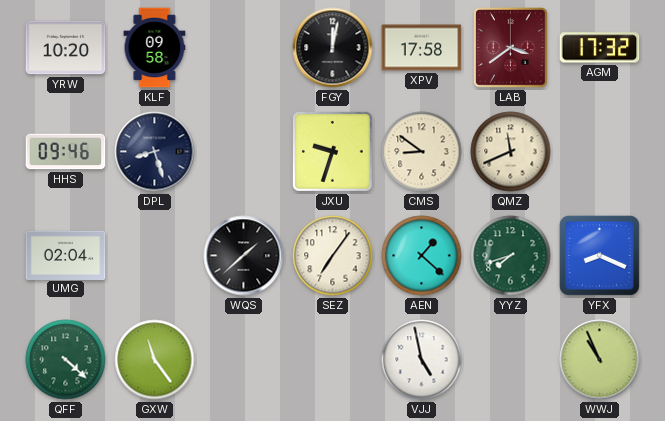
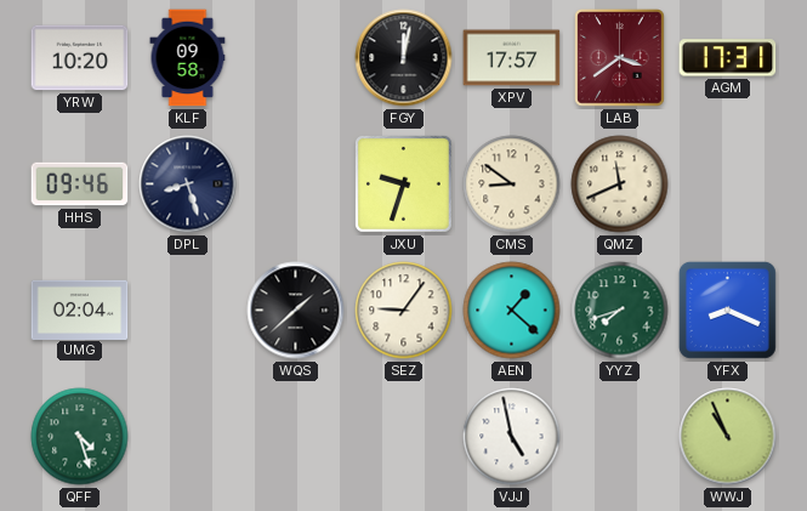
XPV: 17:58 -> 17:57
AGM: 17:32 -> 17:31
SEZ: 7:06 -> 9:06
QFF: 4:22 -> 4:27
GXW: 11:24 -> none
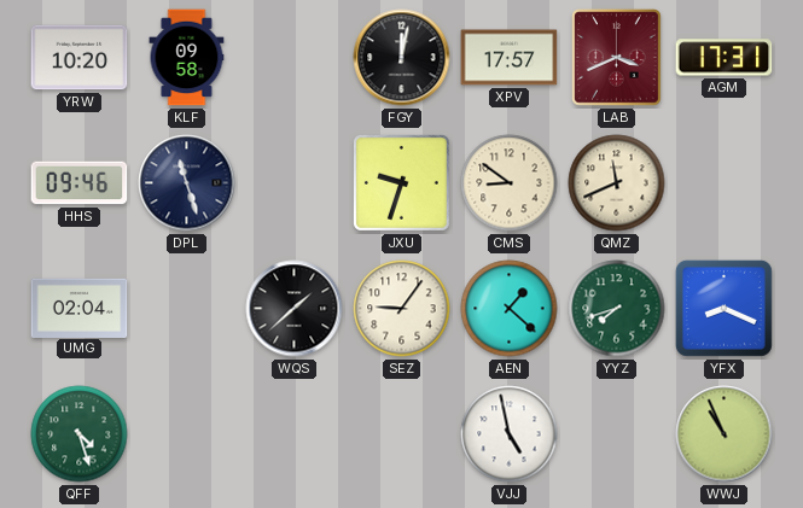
LAB: 3:39 -> 3:41
DPL: 8:27 -> 11:27
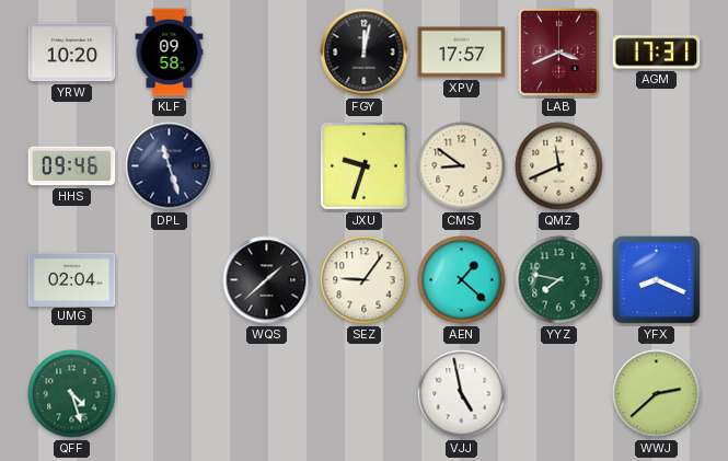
YYZ: 7:42 -> 7:47
WWJ: 10:56 -> 2:38
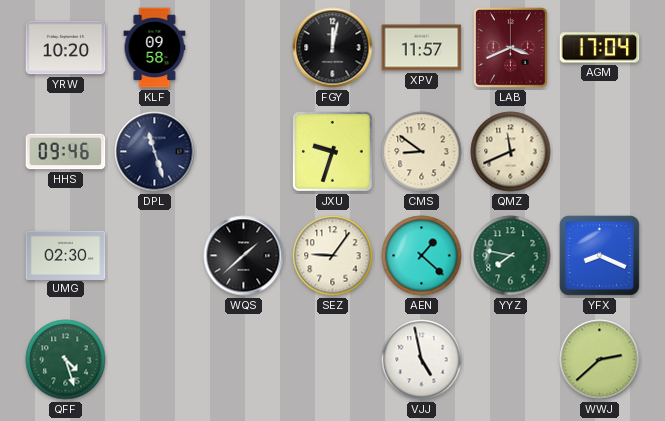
XPV: 17:57 -> 11:57
AGM: 17:31 -> 17:04
UMG: 02:04 -> 02:30
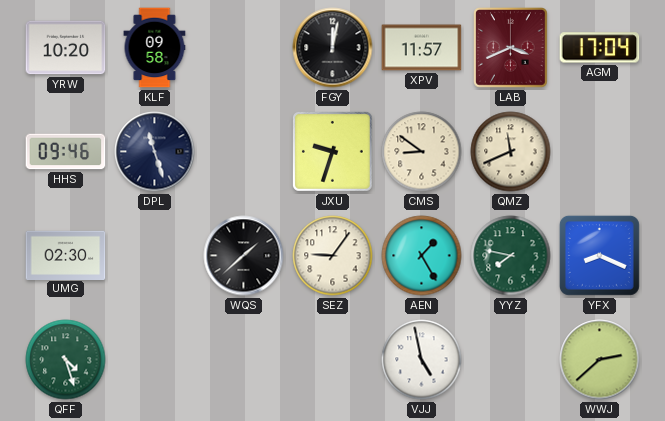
AEN: 1:22 -> 1:25
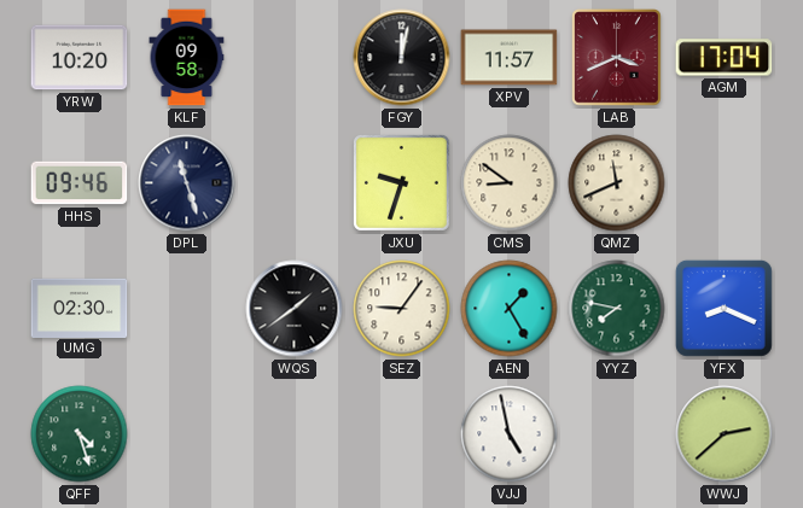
WQS: 1:38 -> 1:39
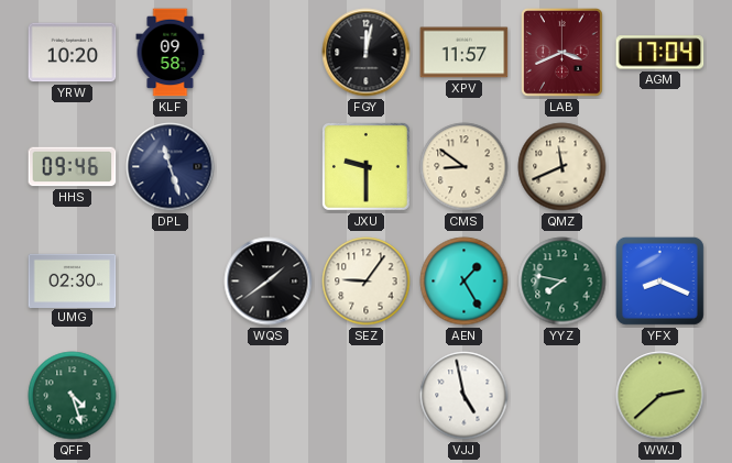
JXU: 9:33 -> 9:30
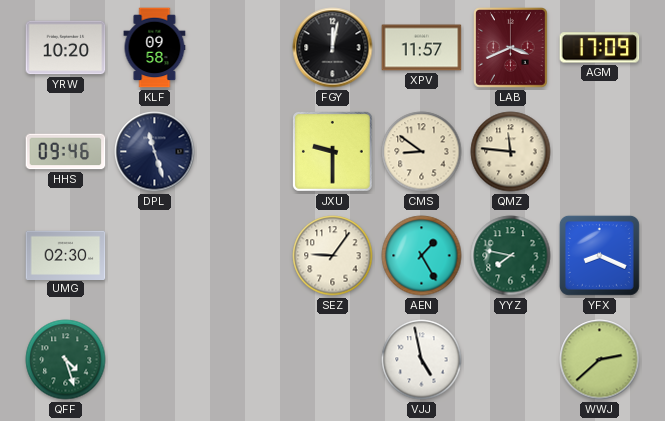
AGM: 17:04 -> 17:09
QMZ: 11:41 -> 11:46
WQS: 1:39 -> none
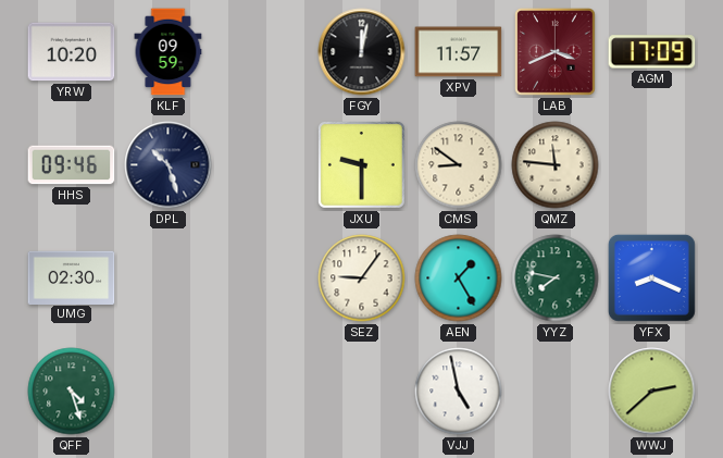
KLF: 09:58 -> 09:59
DPL: 11:27 -> 10:27
